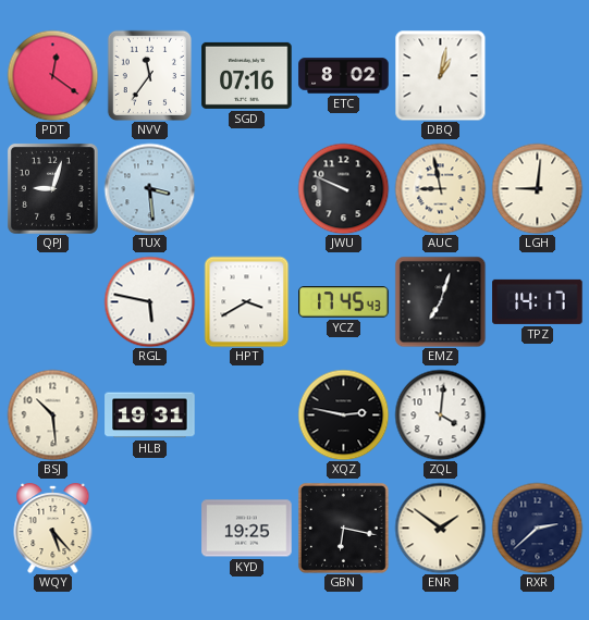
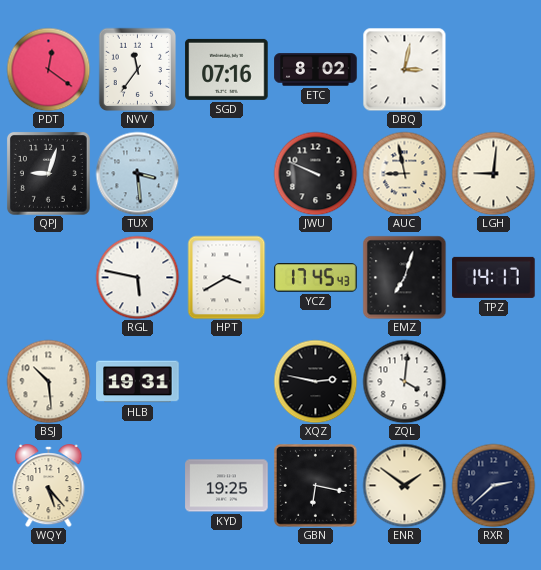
DBQ: 1:02 -> 3:02
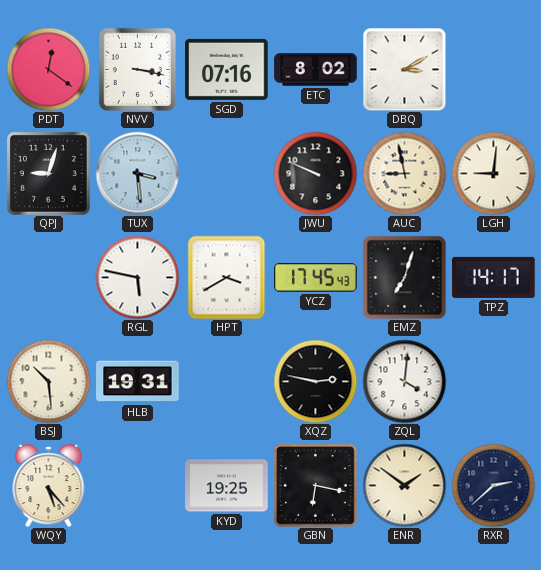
NVV: 11:36 -> 3:17
DBQ: 3:02 -> 3:10
